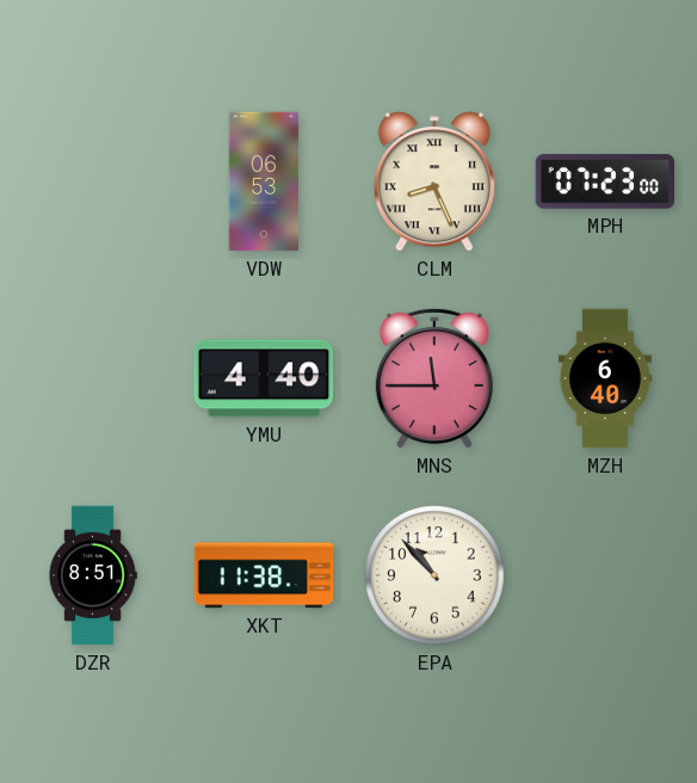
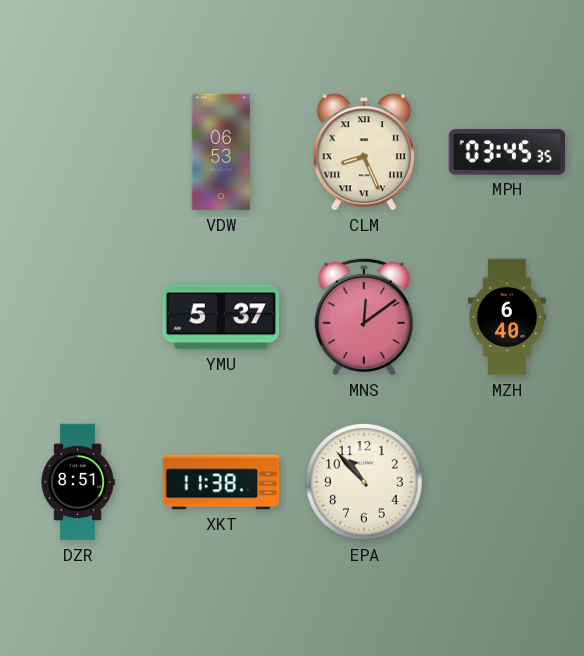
MPH: 07:23 -> 03:45
YMU: 4:40 -> 5:37
MNS: 11:45 -> 12:09
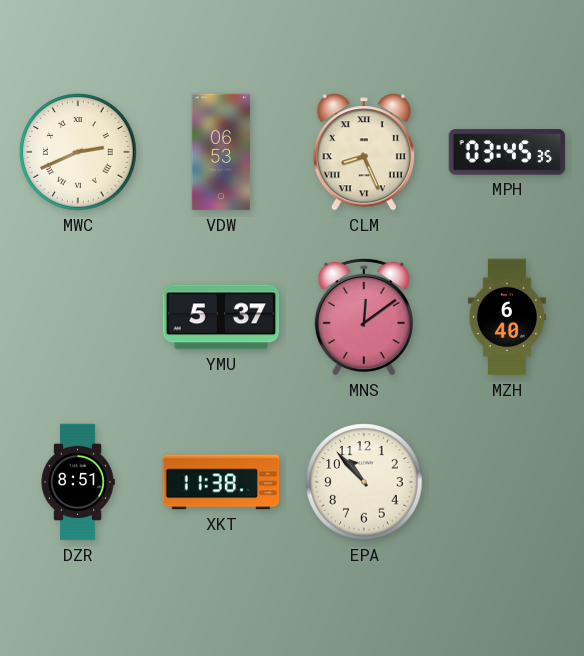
MWC: none -> 2:41
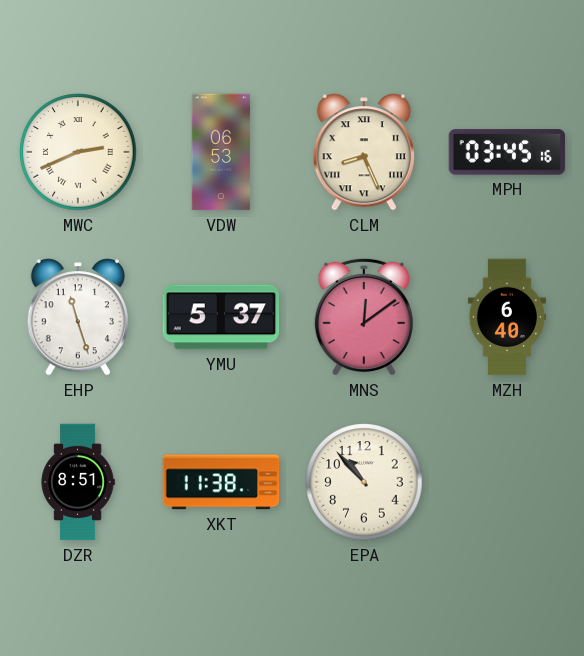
MPH: 03:45:35 -> 03:45:16
EHP: none -> 11:27
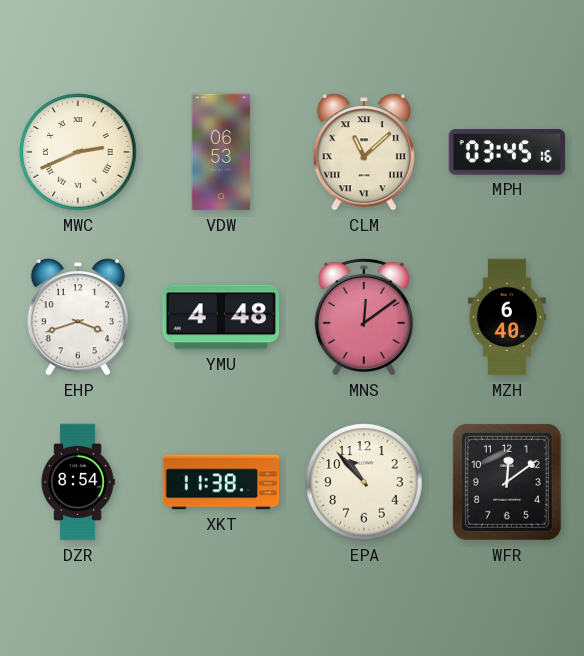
CLM: 8:26 -> 11:08
EHP: 11:27 -> 3:42
YMU: 5:37 -> 4:48
DZR: 8:51 -> 8:54
WFR: none -> 12:09
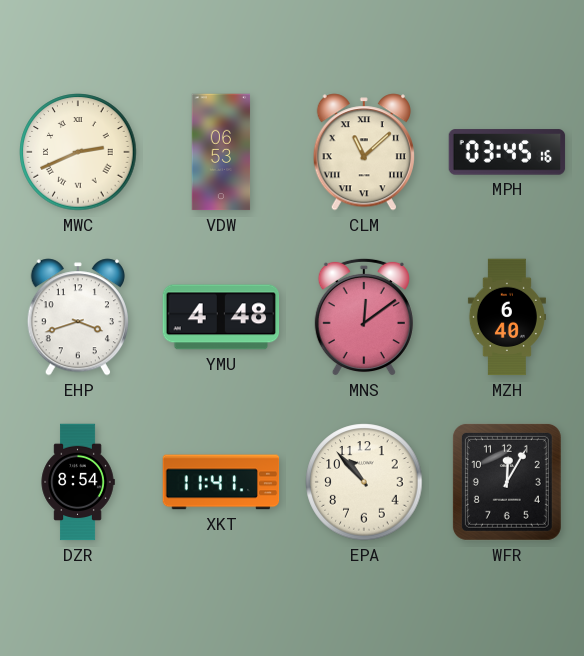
XKT: 11:38 -> 11:41
WFR: 12:09 -> 12:05
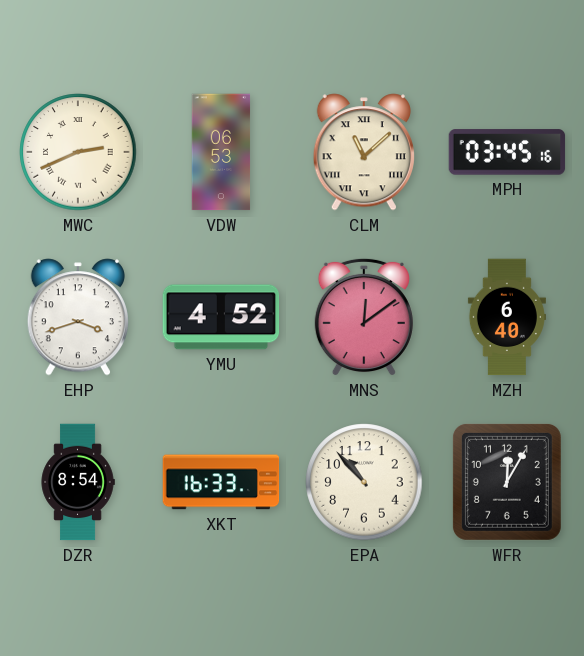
YMU: 4:48 -> 4:52
XKT: 11:41 -> 16:33
